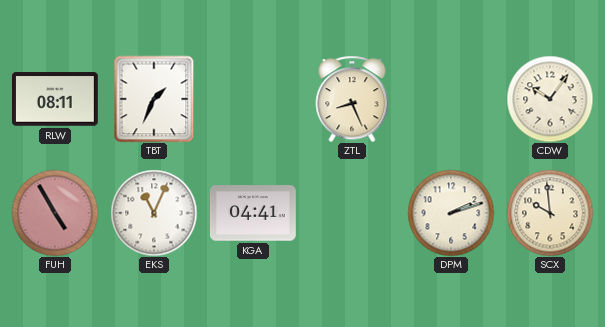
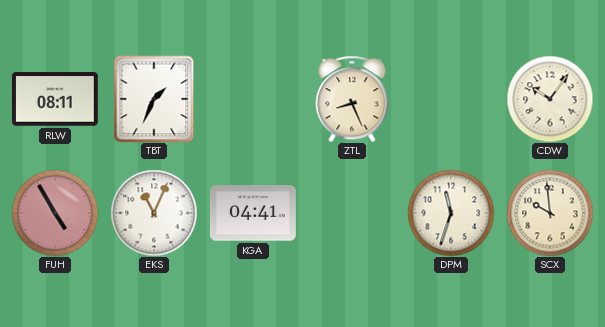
DPM: 2:12 -> 11:33
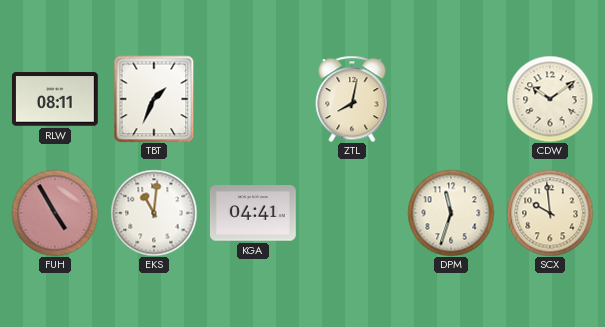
ZTL: 8:26 -> 8:02
CDW: 10:06 -> 10:09
EKS: 11:04 -> 11:01
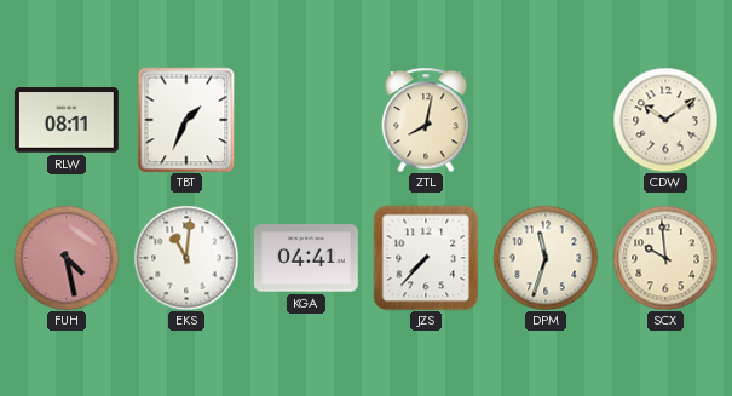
FUH: 4:55 -> 4:28
JZS: none -> 7:37
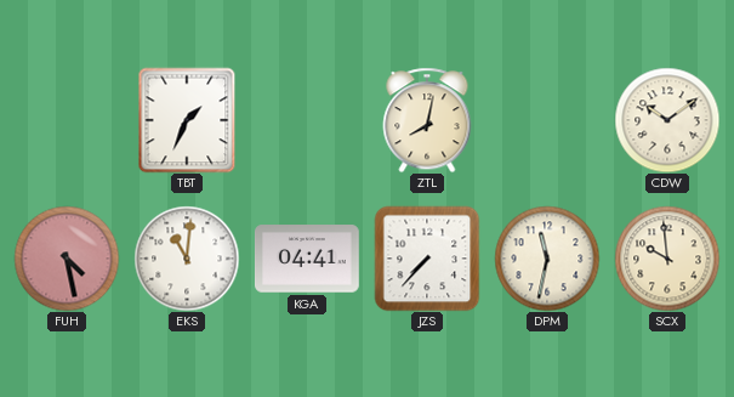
RLW: 08:11 -> none
DPM: 11:33 -> 11:32
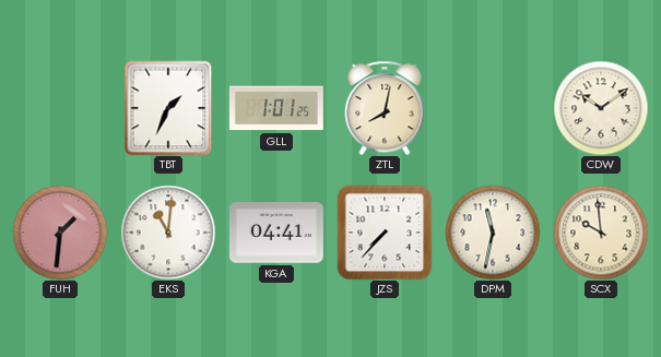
GLL: none -> 1:01
FUH: 4:28 -> 1:31
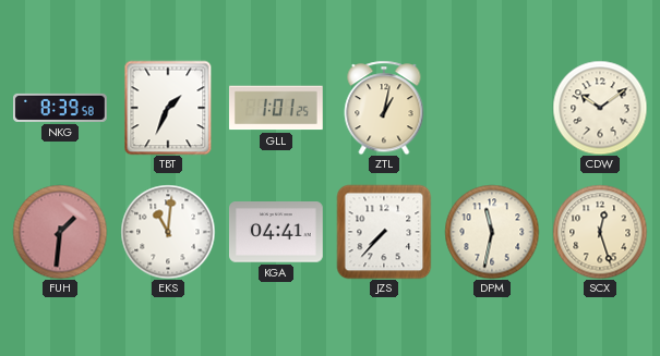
NKG: none -> 8:39
ZTL: 8:02 -> 1:02
SCX: 9:59 -> 12:27
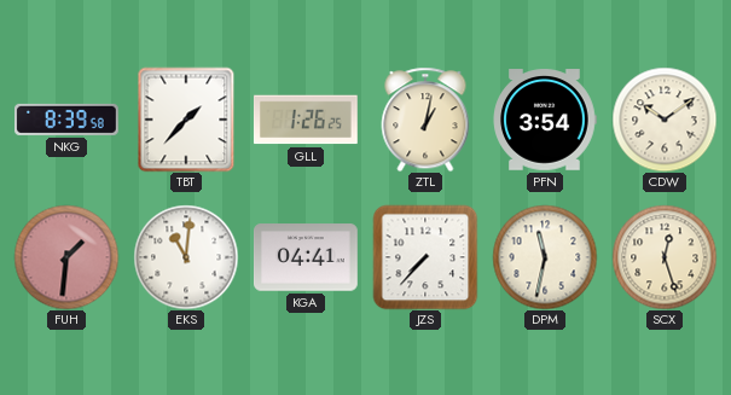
TBT: 1:34 -> 1:37
GLL: 1:01 -> 1:26
PFN: none -> 3:54
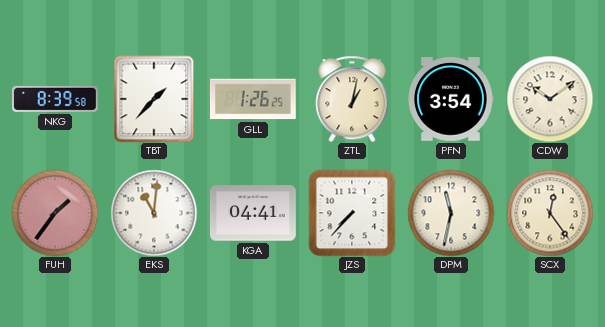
FUH: 1:31 -> 1:36
SCX: 12:27 -> 12:24
